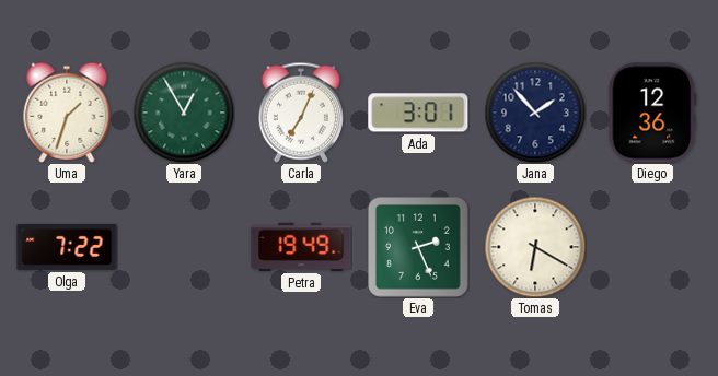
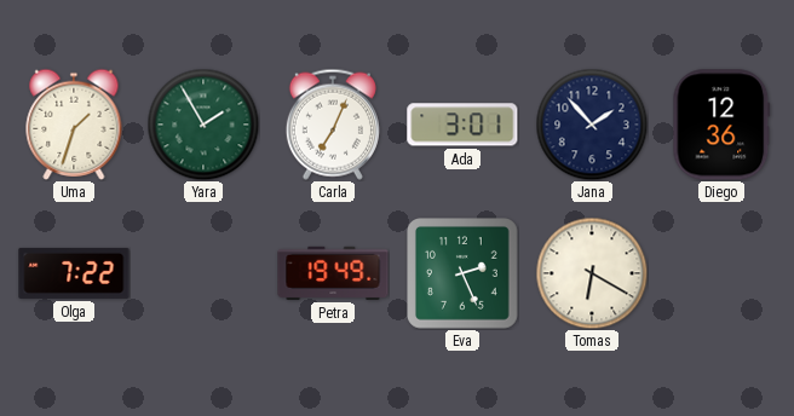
Yara: 12:55 -> 1:55
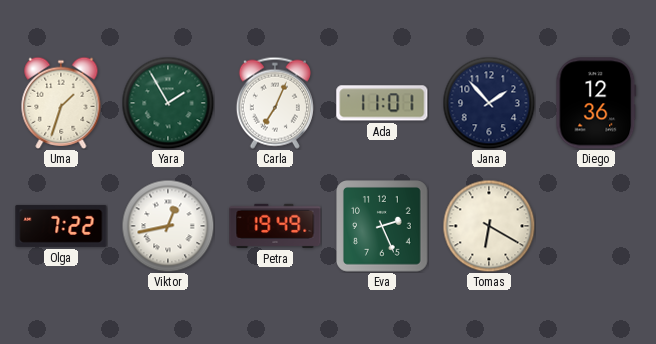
Ada: 3:01 -> 11:01
Viktor: none -> 12:43
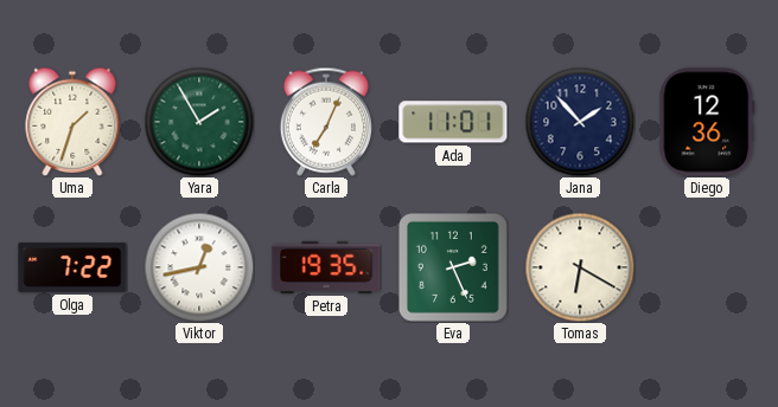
Petra: 19:49 -> 19:35
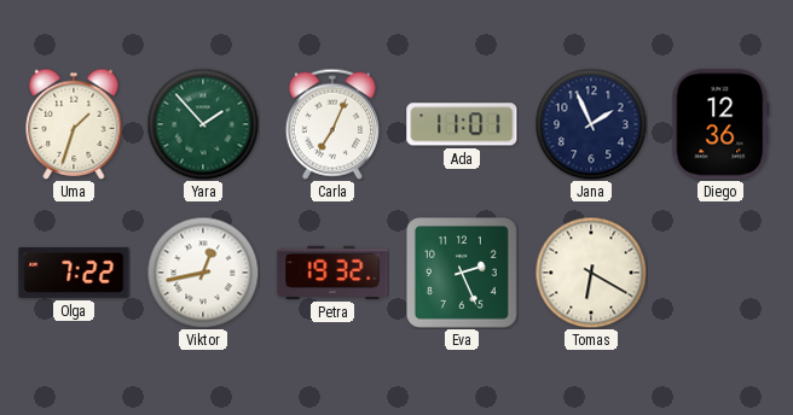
Yara: 1:55 -> 1:53
Jana: 1:53 -> 1:56
Petra: 19:35 -> 19:32
